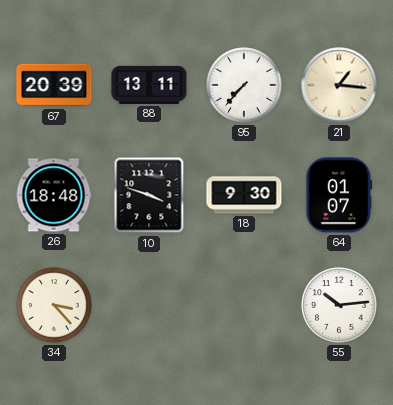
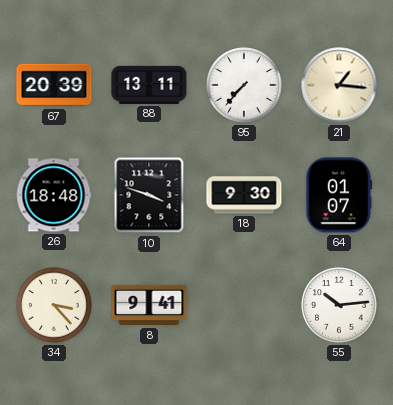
8: none -> 9:41
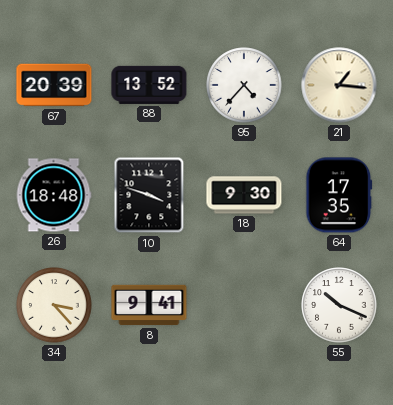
88: 13:11 -> 13:52
95: 7:37 -> 4:37
64: 01:07 -> 17:35
55: 10:14 -> 10:19
